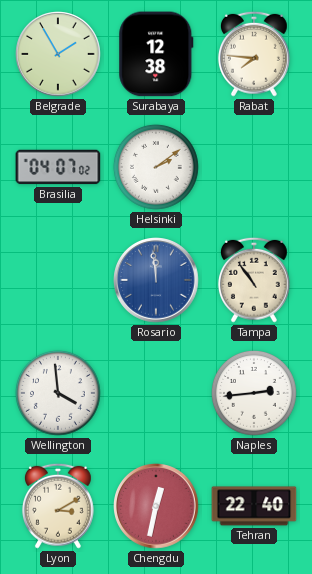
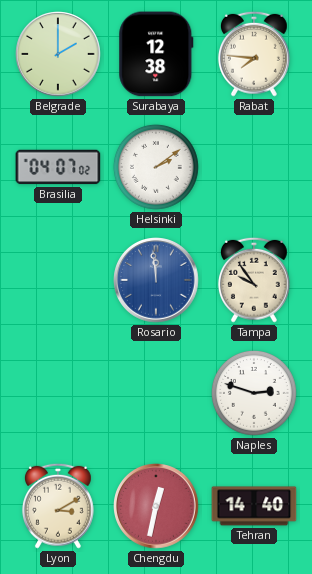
Belgrade: 1:55 -> 2:00
Tampa: 10:54 -> 9:54
Wellington: 3:59 -> none
Naples: 2:44 -> 2:48
Tehran: 22:40 -> 14:40
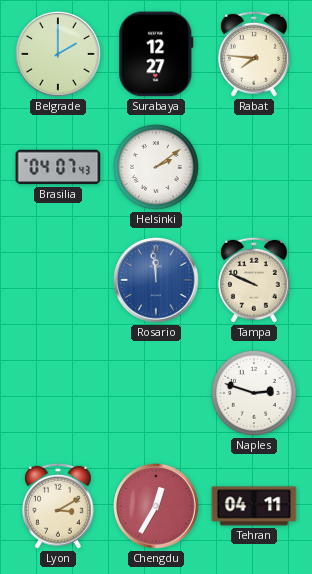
Surabaya: 12:38 -> 12:27
Brasilia: 04:07:02 -> 04:07:43
Tampa: 9:54 -> 9:49
Chengdu: 12:32 -> 12:35
Tehran: 14:40 -> 04:11
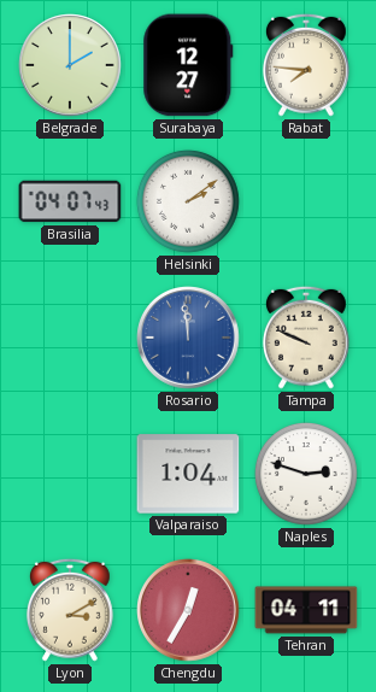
Valparaiso: none -> 1:04
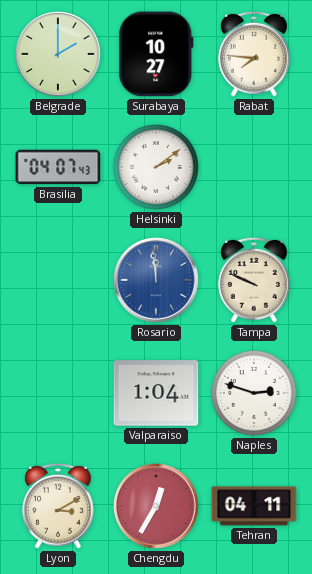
Surabaya: 12:27 -> 10:27
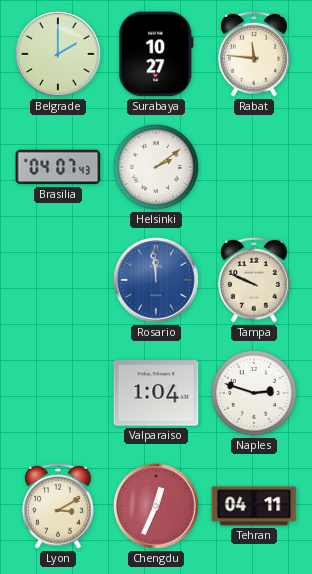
Rabat: 7:46 -> 11:46
Chengdu: 12:35 -> 12:34
